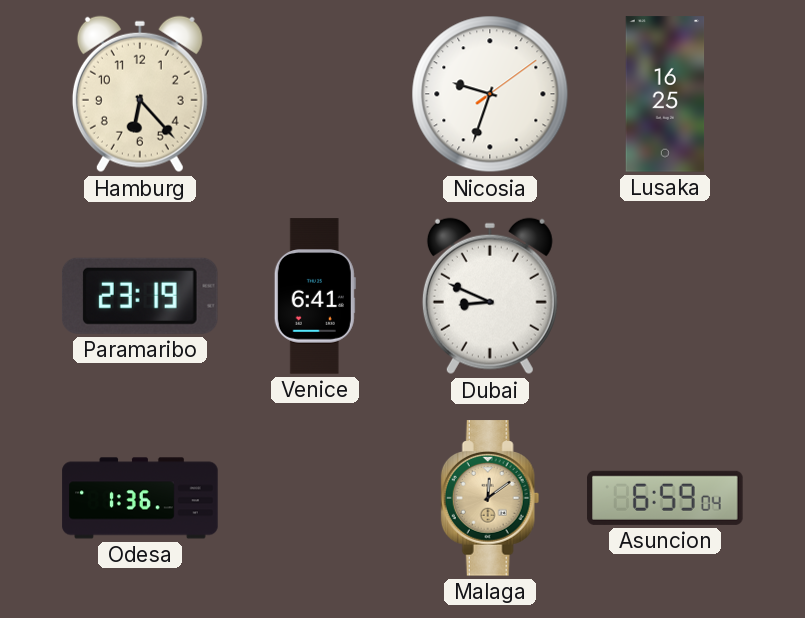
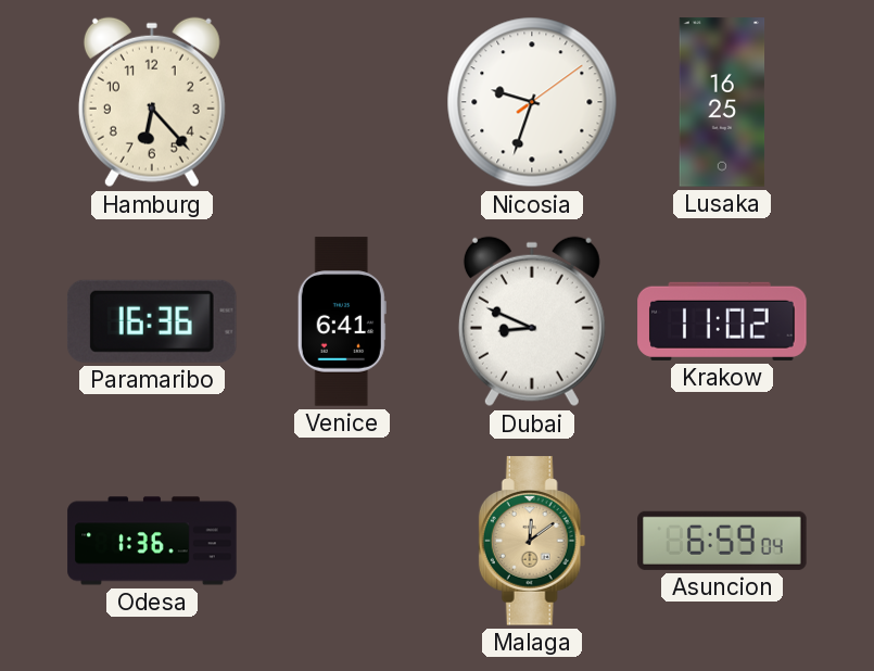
Paramaribo: 23:19 -> 16:36
Krakow: none -> 11:02
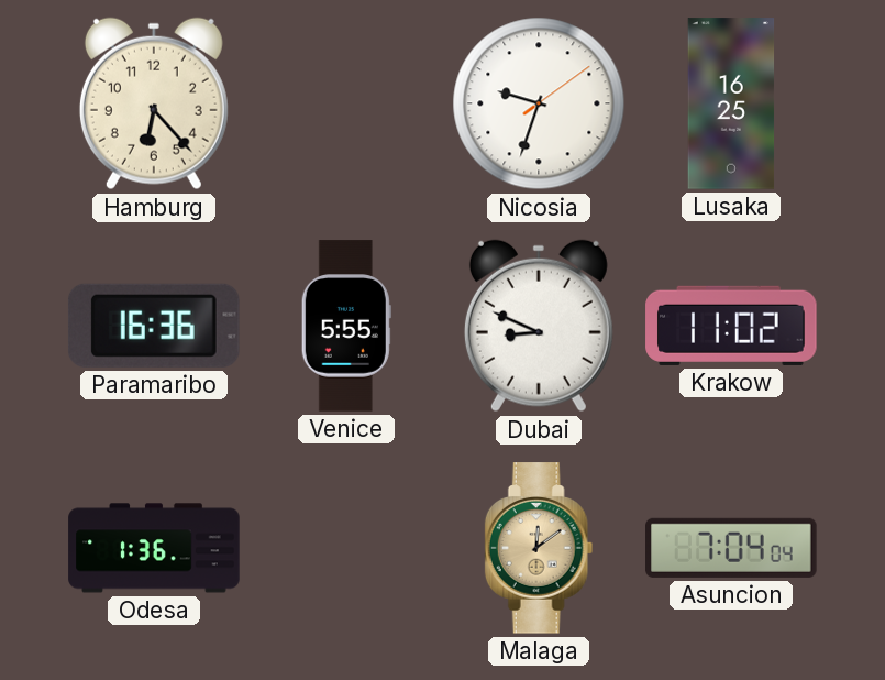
Venice: 6:41 -> 5:55
Asuncion: 6:59 -> 7:04
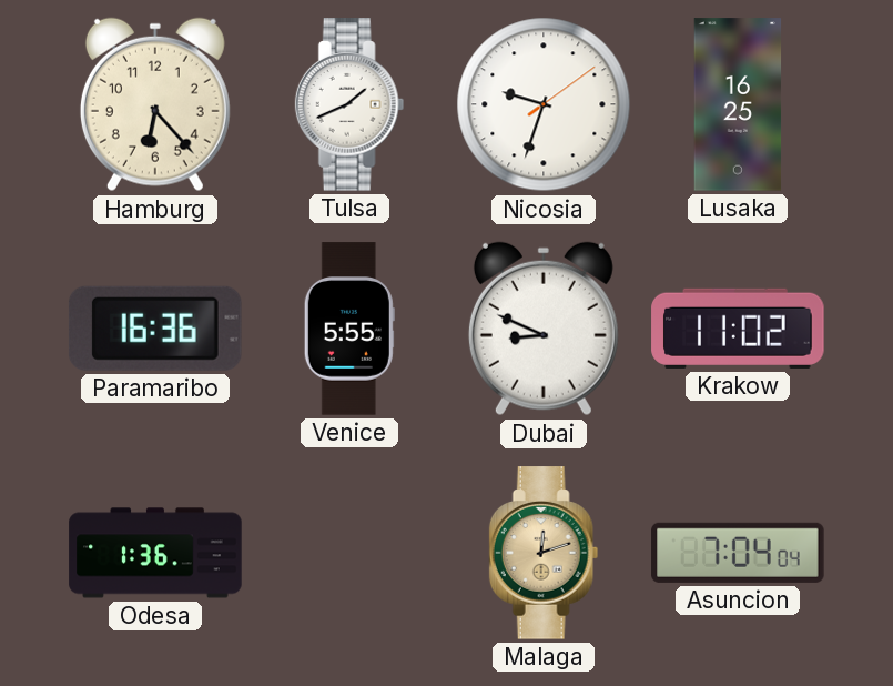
Tulsa: none -> 1:41
Malaga: 12:09 -> 12:12
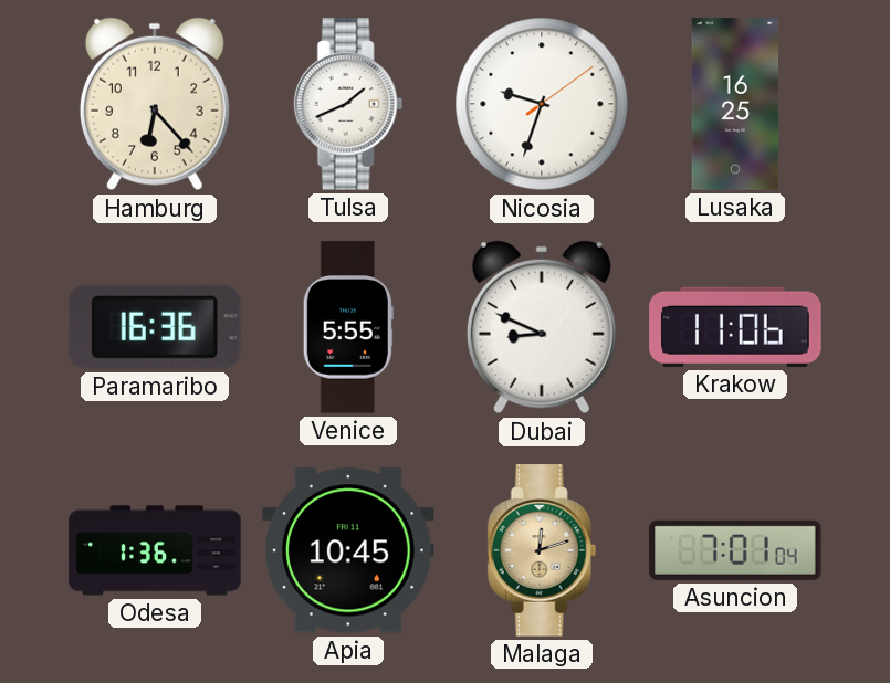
Krakow: 11:02 -> 11:06
Apia: none -> 10:45
Asuncion: 7:04 -> 7:01
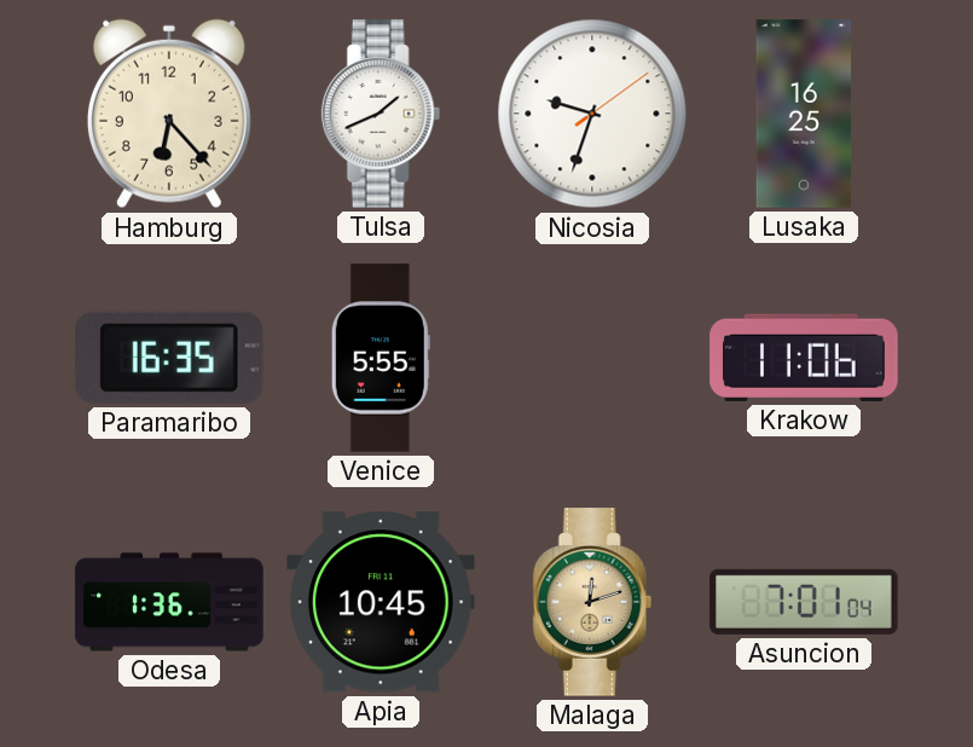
Paramaribo: 16:36 -> 16:35
Dubai: 8:49 -> none
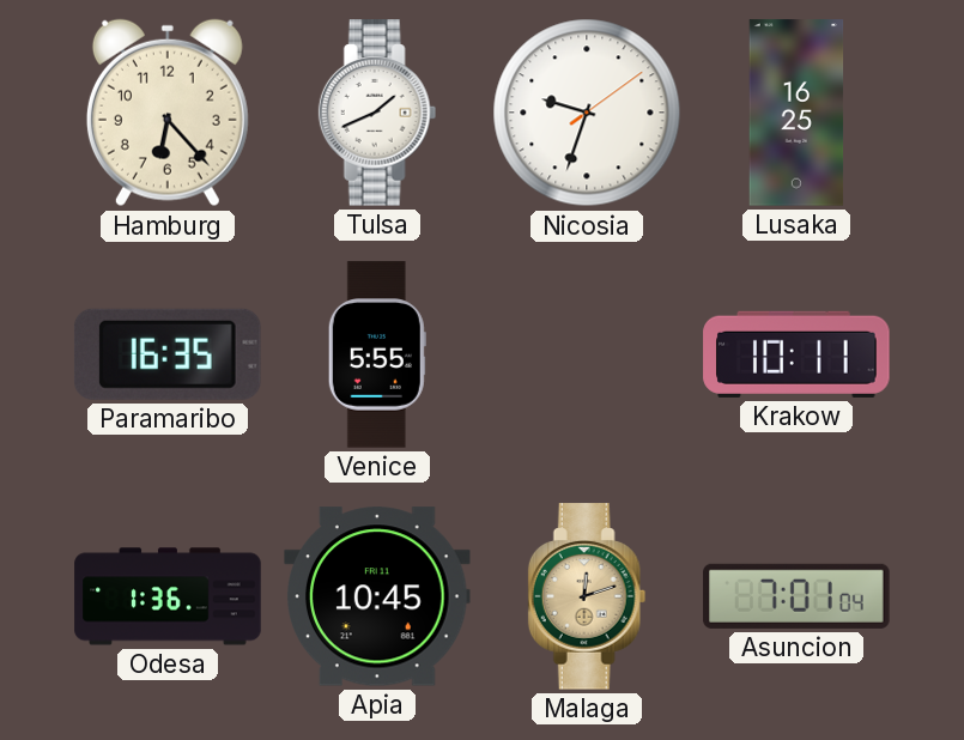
Krakow: 11:06 -> 10:11
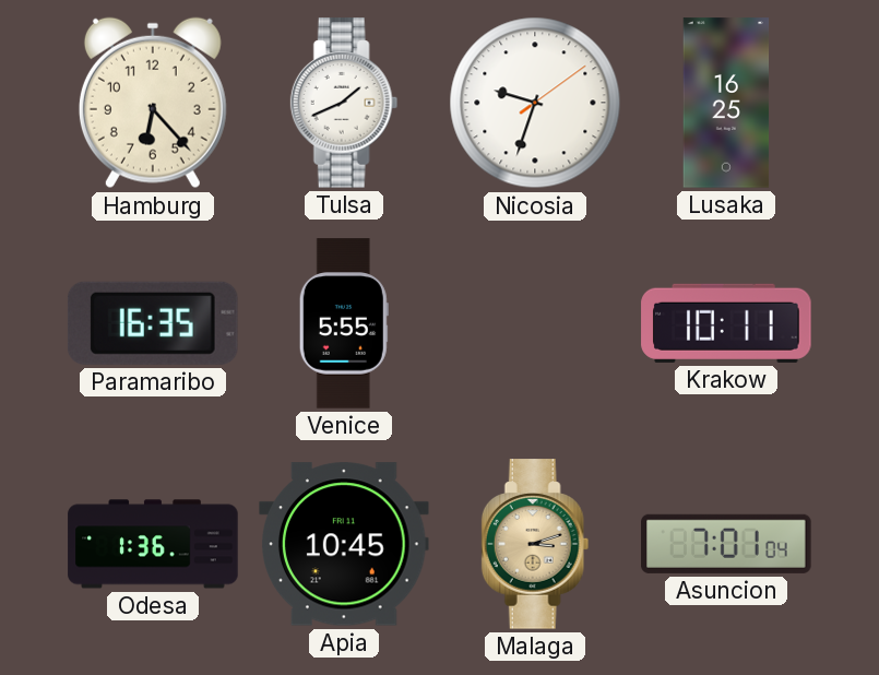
Malaga: 12:12 -> 3:12
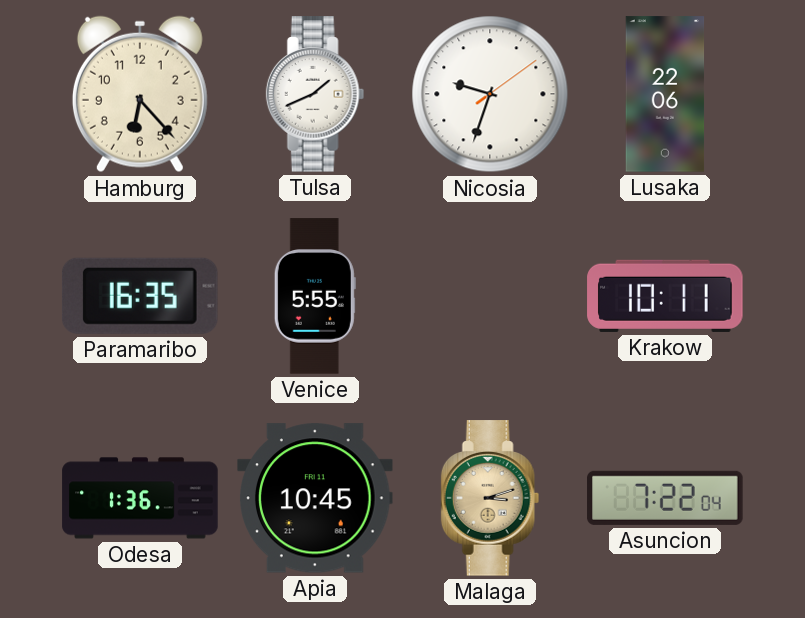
Lusaka: 16:25 -> 22:06
Asuncion: 7:01 -> 7:22
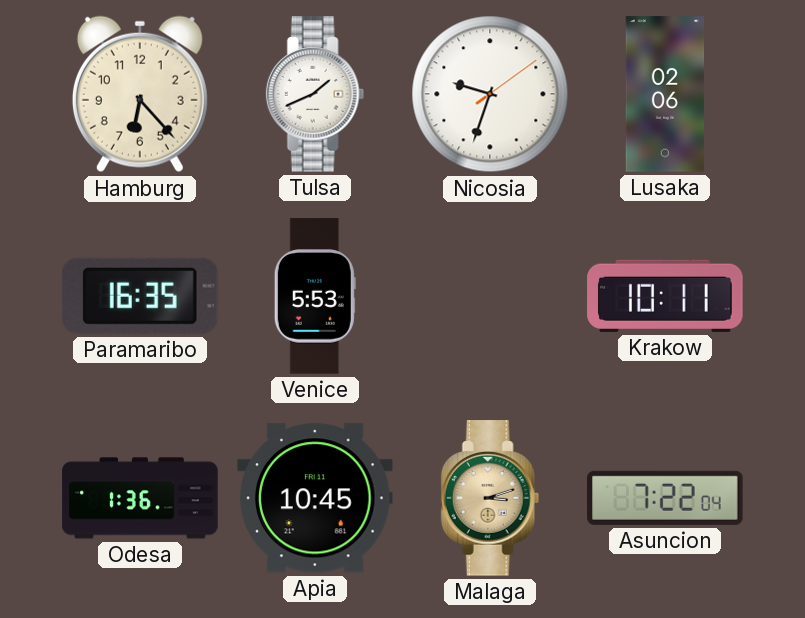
Lusaka: 22:06 -> 02:06
Venice: 5:55 -> 5:53
